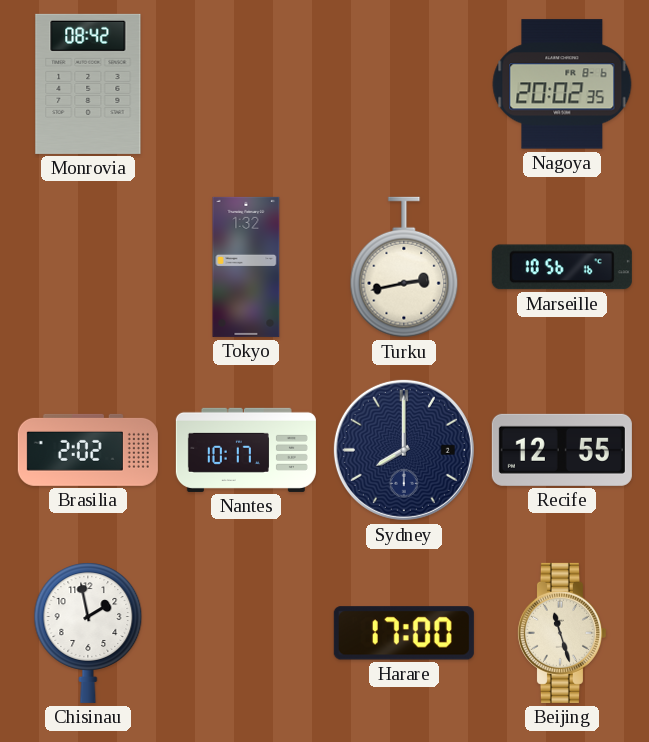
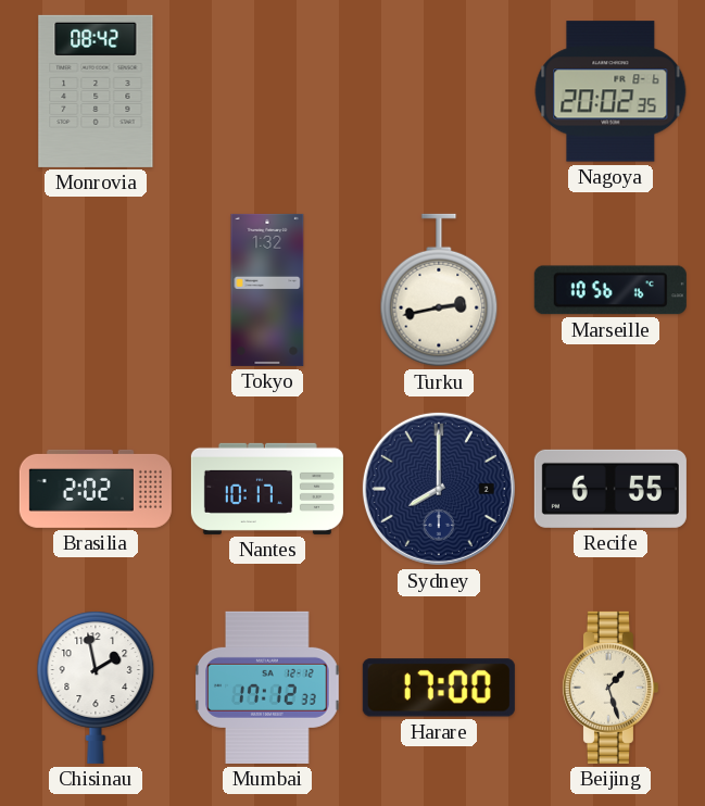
Recife: 12:55 -> 6:55
Mumbai: none -> 17:12
Beijing: 11:27 -> 1:27
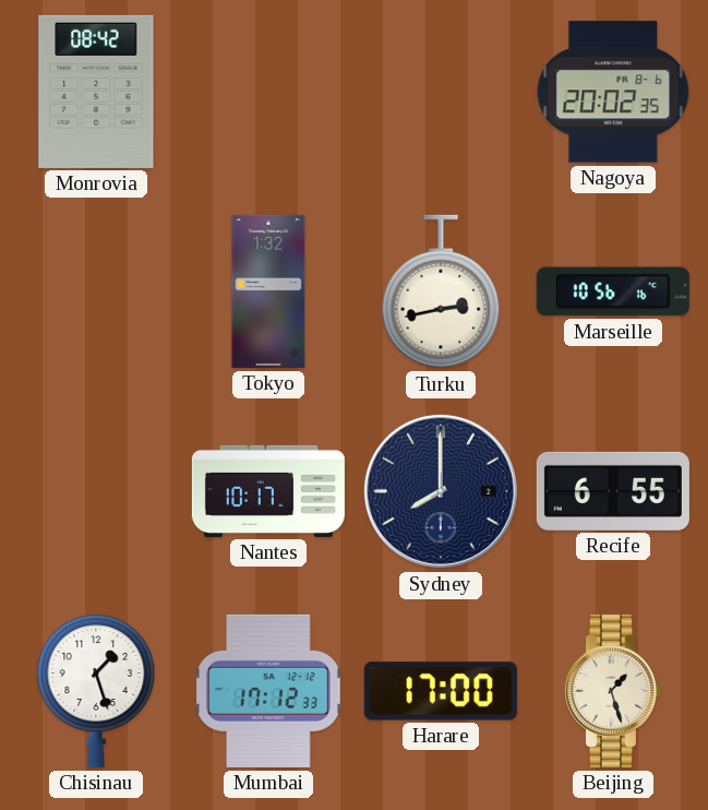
Brasilia: 2:02 -> none
Chisinau: 1:58 -> 1:27
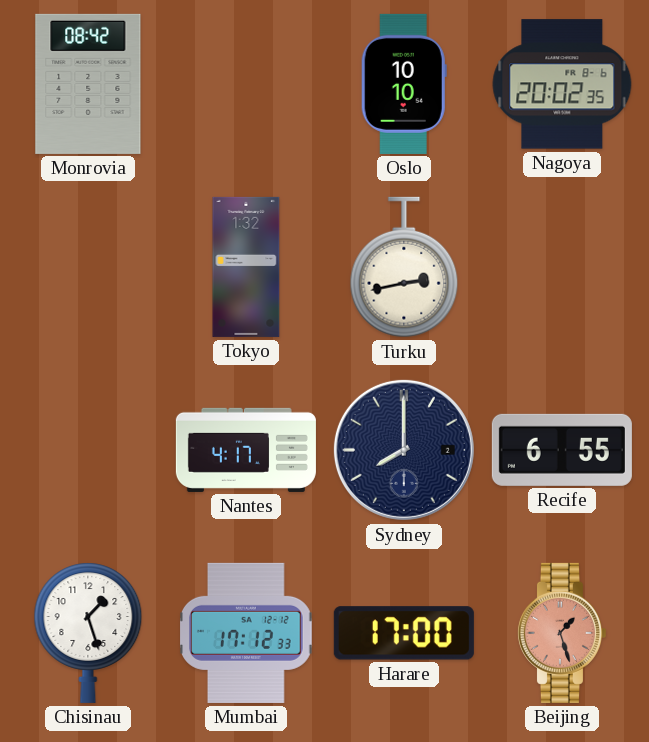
Oslo: none -> 10:10
Marseille: 10:56 -> none
Nantes: 10:17 -> 4:17
Beijing dial: cream -> salmon
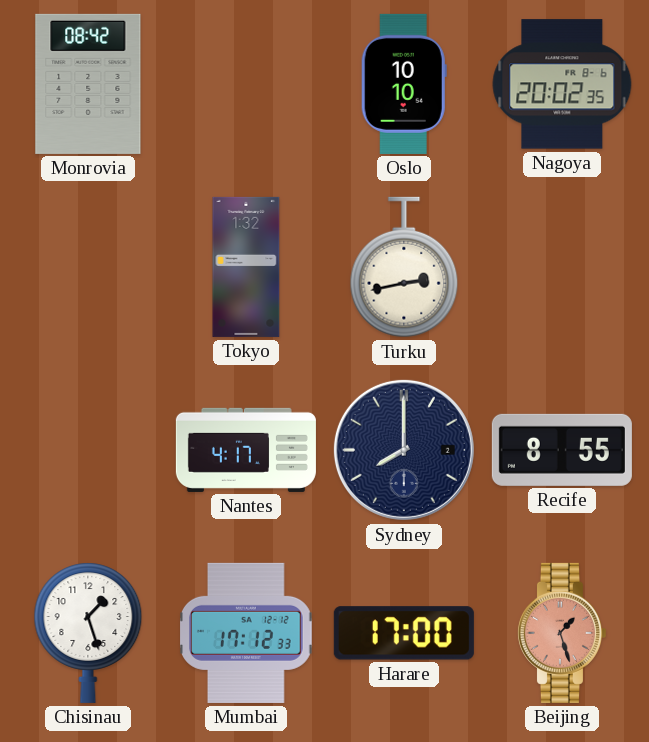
Recife: 6:55 -> 8:55
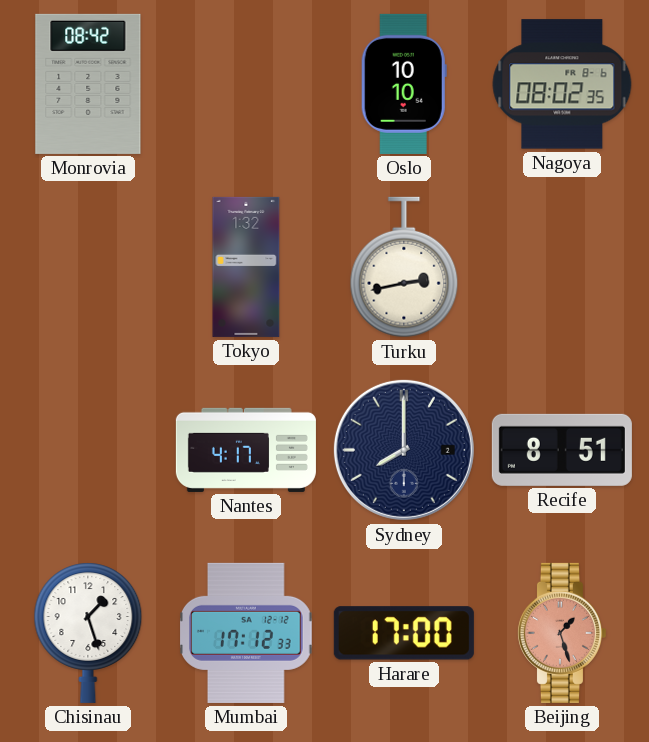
Nagoya: 20:02 -> 08:02
Recife: 8:55 -> 8:51
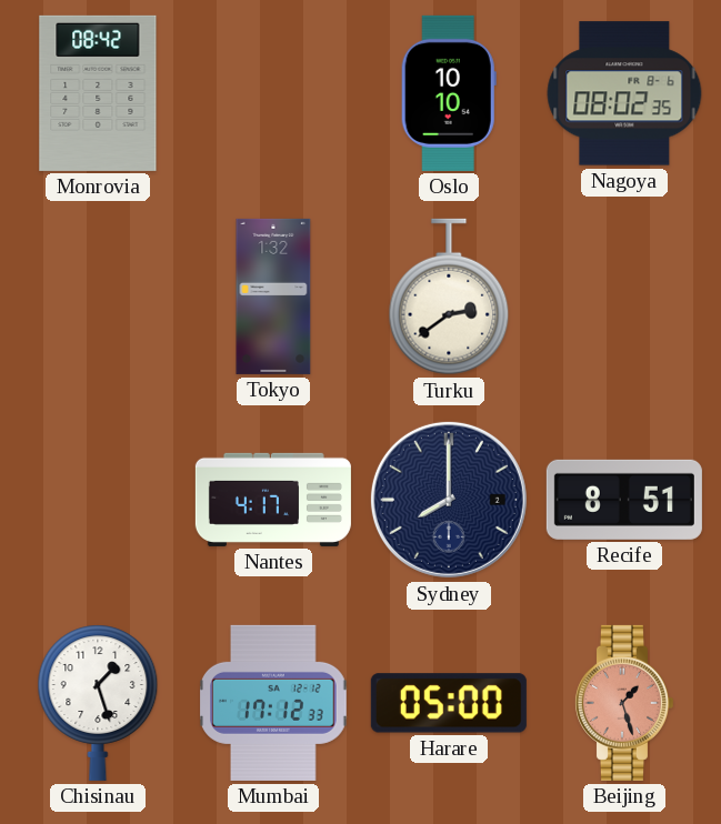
Turku: 2:43 -> 2:39
Harare: 17:00 -> 05:00
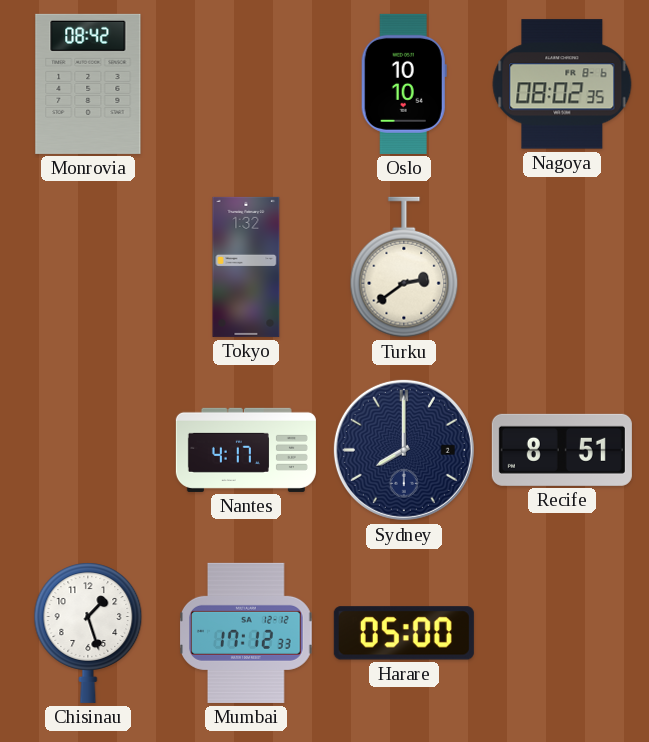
Beijing: 1:27 -> none
